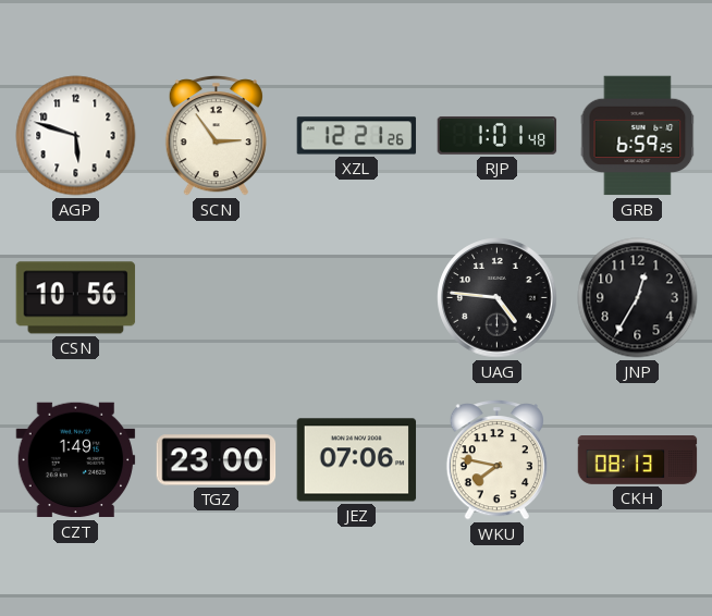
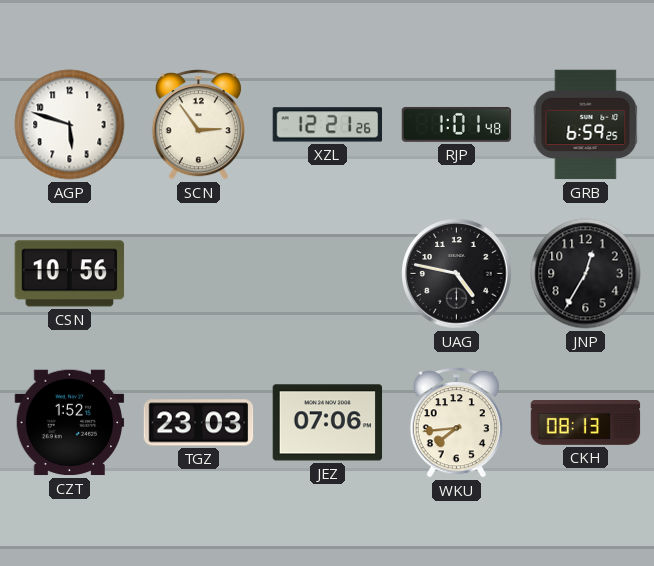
UAG: 4:46 -> 4:47
CZT: 1:49 -> 1:52
TGZ: 23:00 -> 23:03
WKU: 7:47 -> 7:44
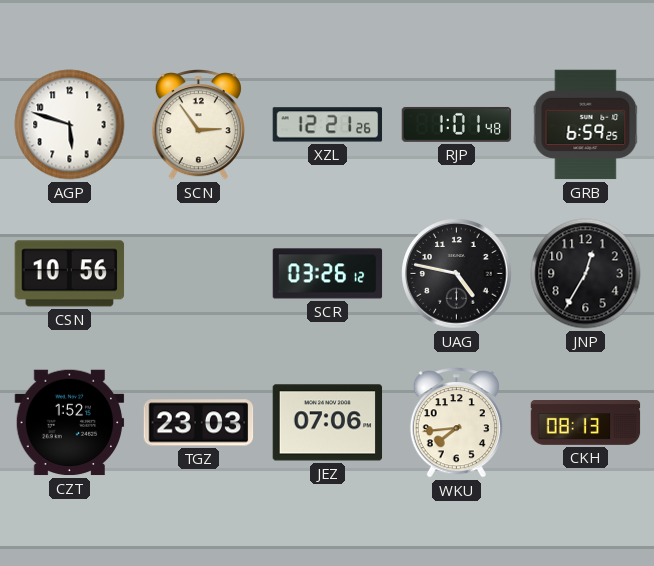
SCR: none -> 03:26
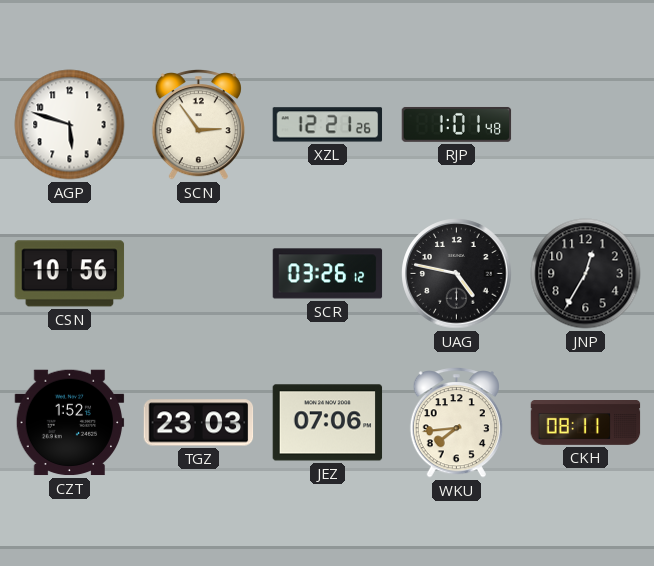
GRB: 6:59 -> none
CKH: 08:13 -> 08:11
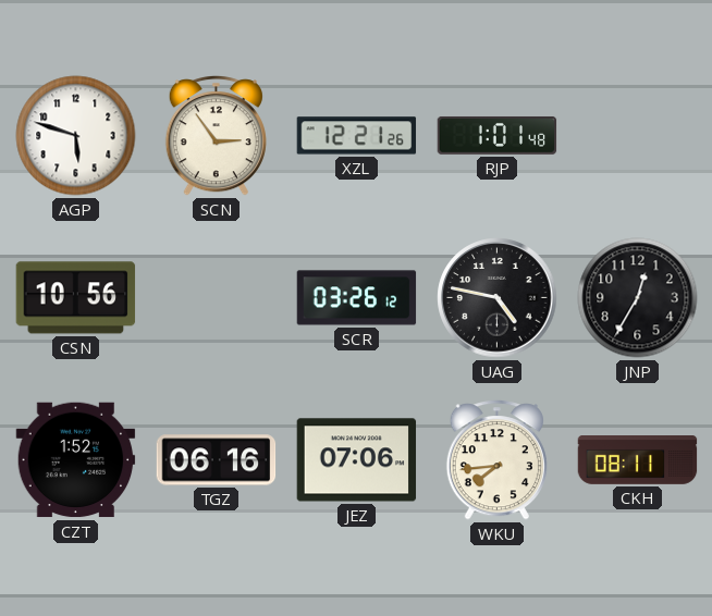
TGZ: 23:03 -> 06:16
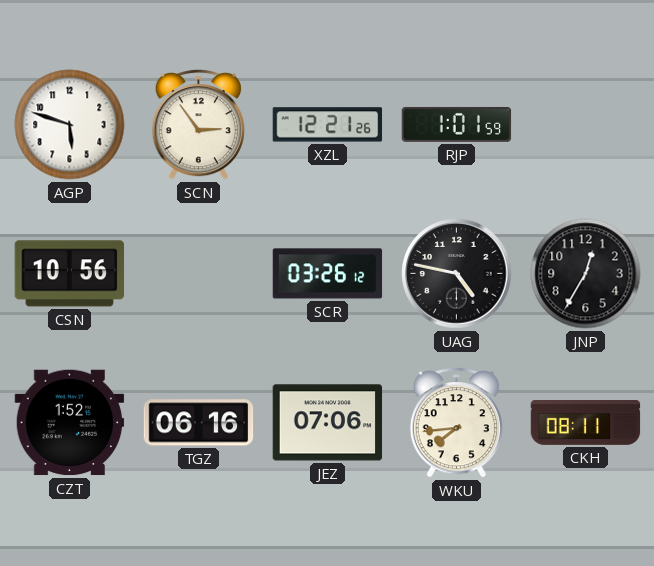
RJP: 1:01:48 -> 1:01:59
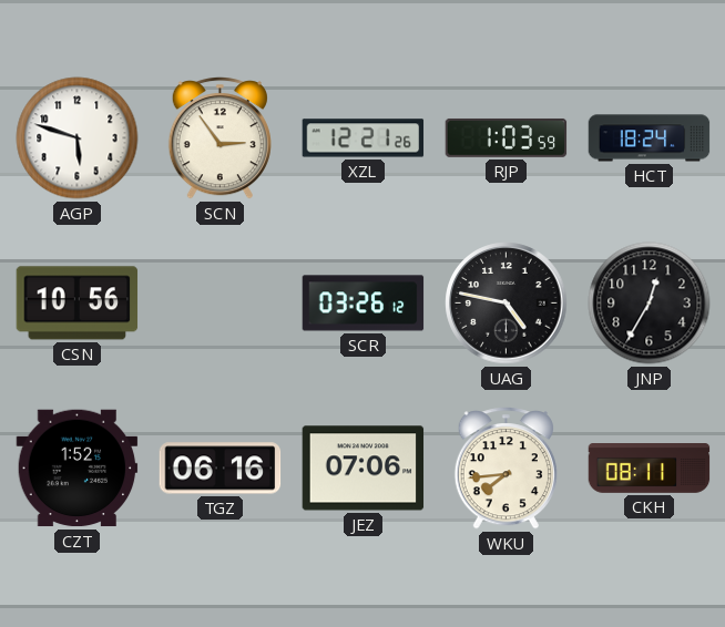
RJP: 1:01 -> 1:03
HCT: none -> 18:24
